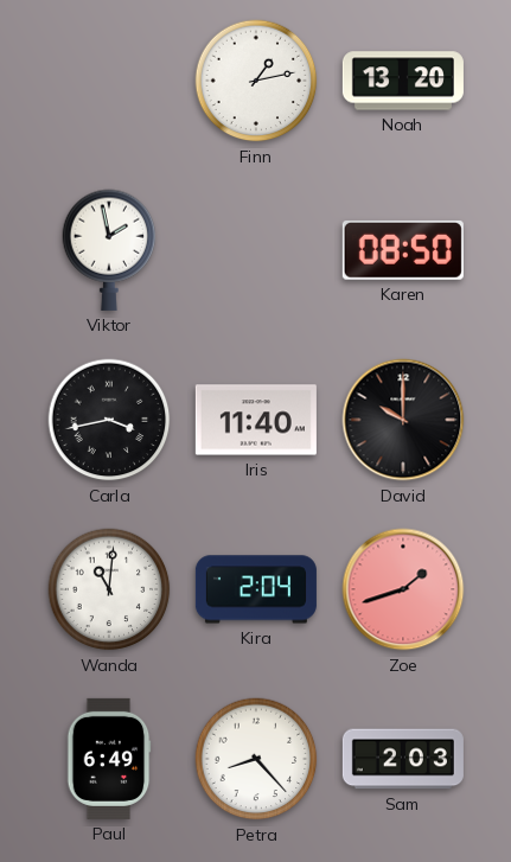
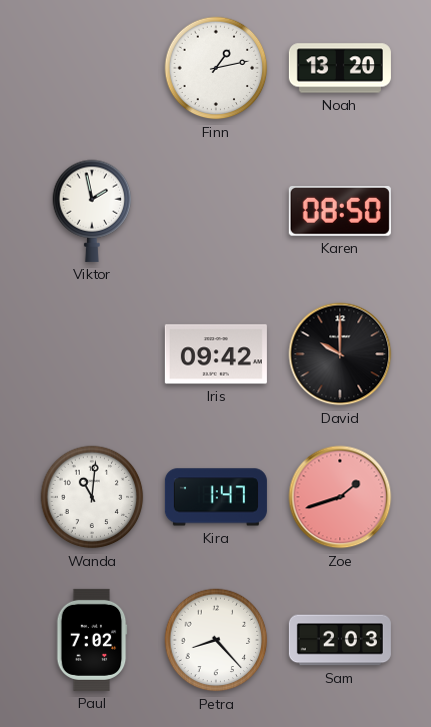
Carla: 3:43 -> none
Iris: 11:40 -> 09:42
Kira: 2:04 -> 1:47
Paul: 6:49 -> 7:02
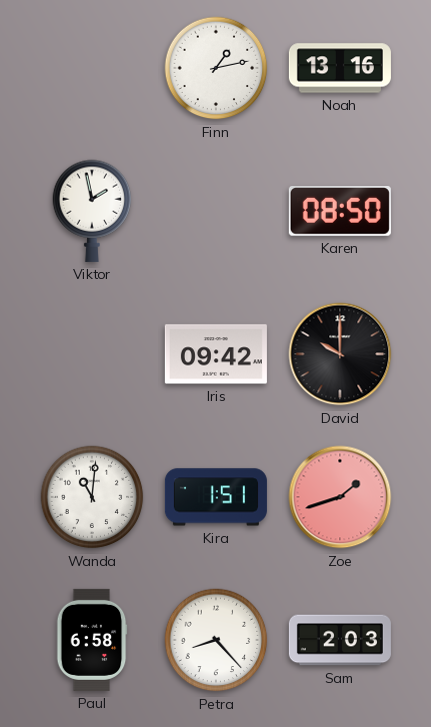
Noah: 13:20 -> 13:16
Kira: 1:47 -> 1:51
Paul: 7:02 -> 6:58
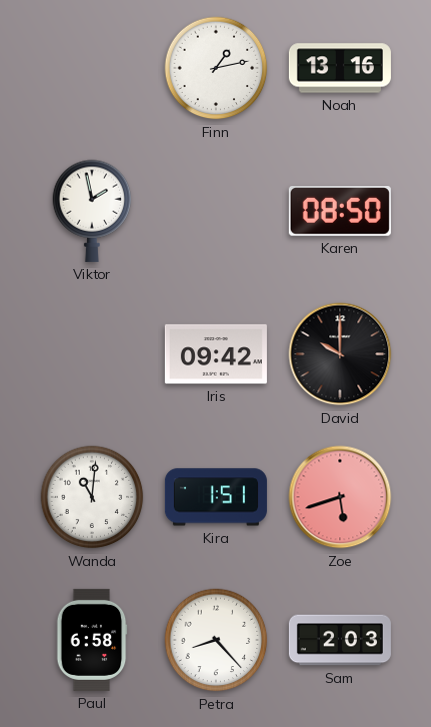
Zoe: 1:42 -> 5:42
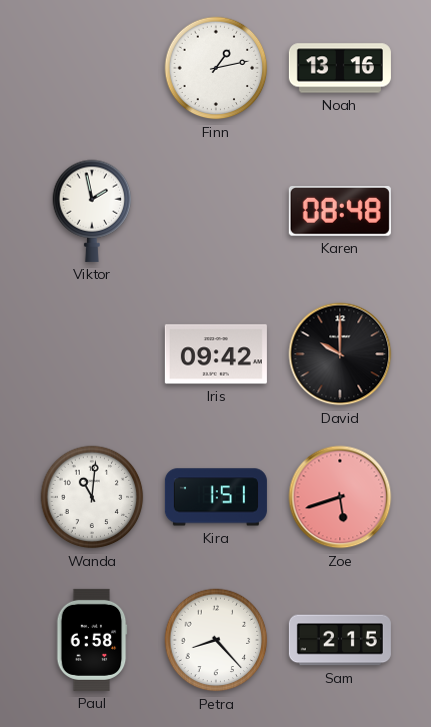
Karen: 08:50 -> 08:48
Sam: 2:03 -> 2:15
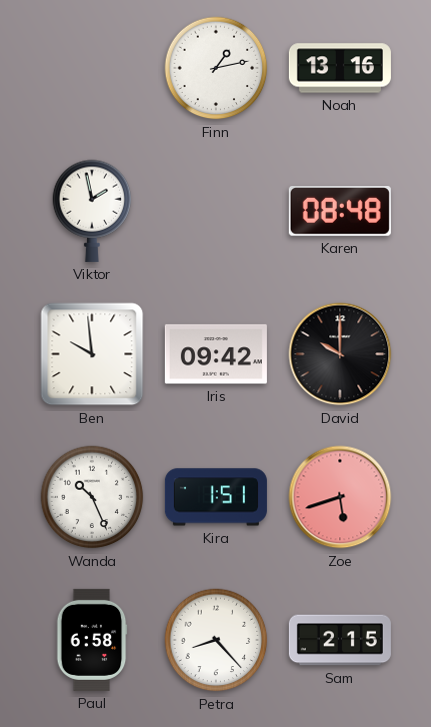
Ben: none -> 9:59
Wanda: 11:01 -> 10:26
